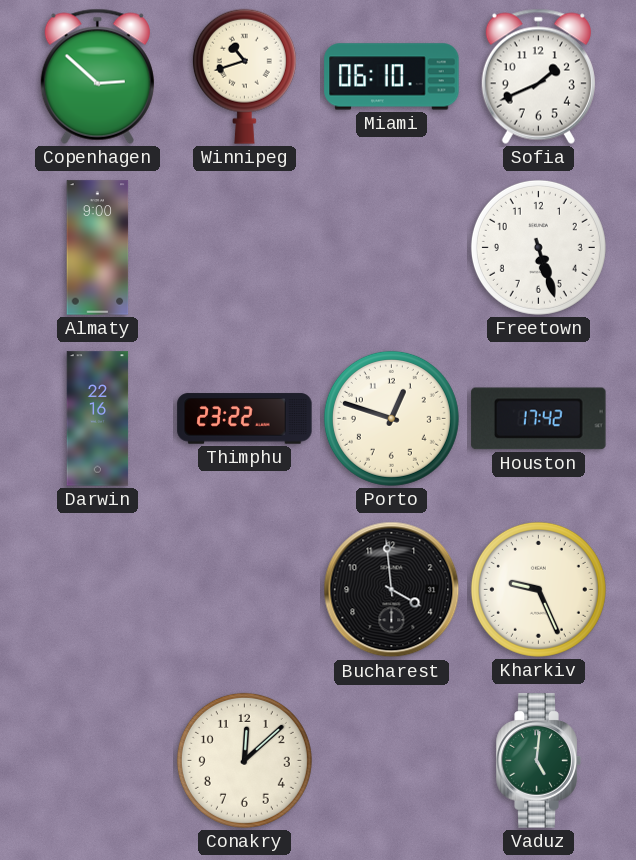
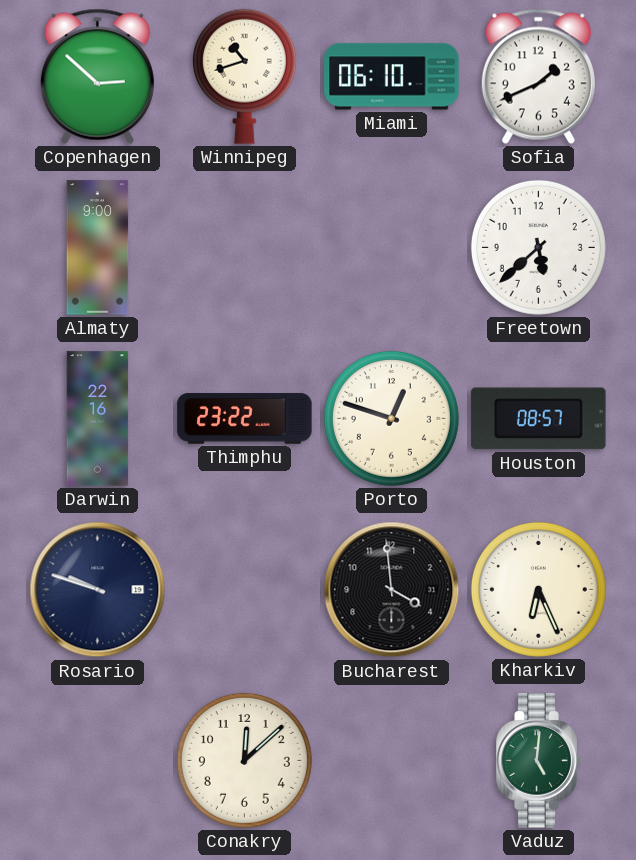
Freetown: 5:27 -> 5:38
Houston: 17:42 -> 08:57
Rosario: none -> 9:48
Kharkiv: 9:26 -> 6:26
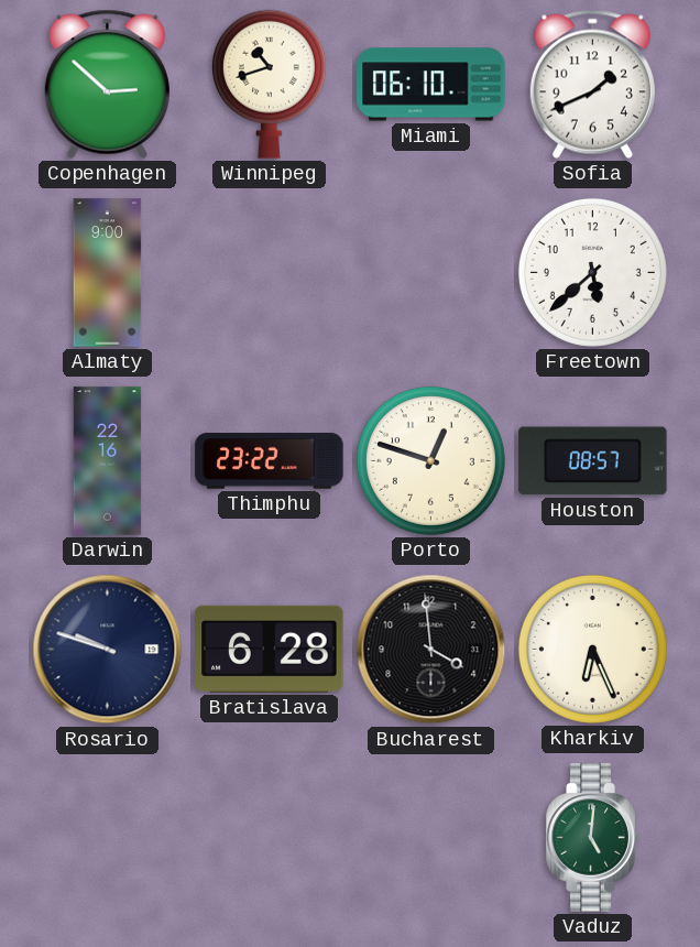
Bratislava: none -> 6:28
Conakry: 12:08 -> none
